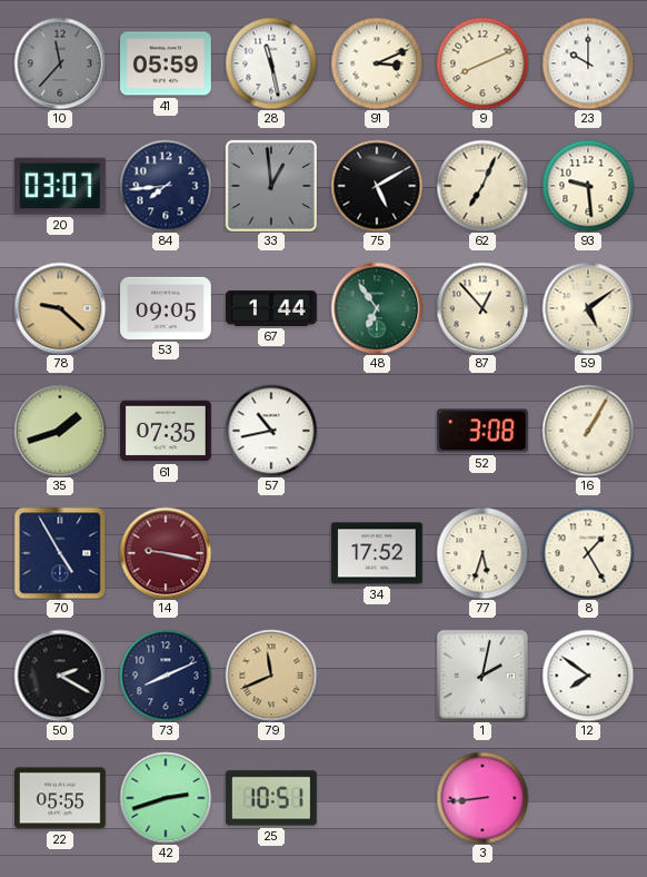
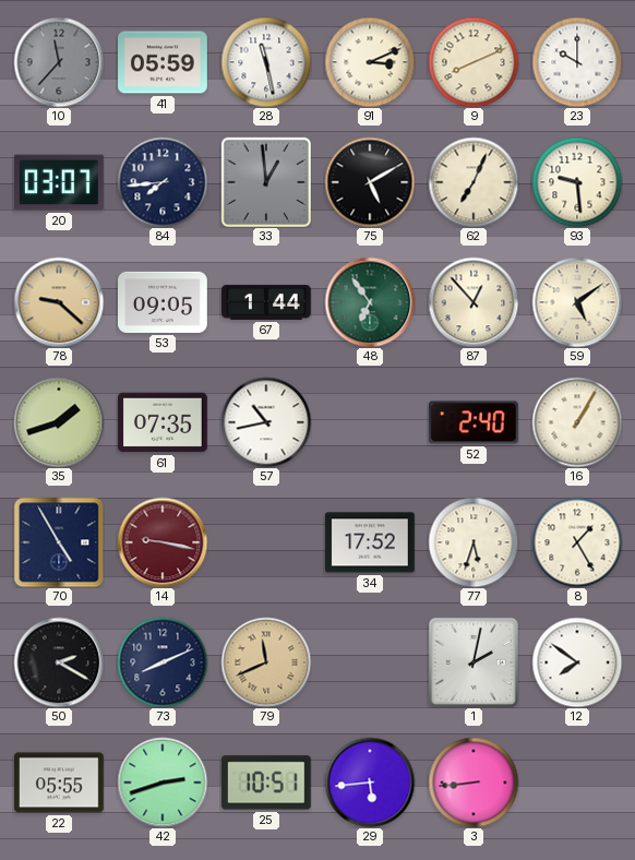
52: 3:08 -> 2:40
29: none -> 5:44
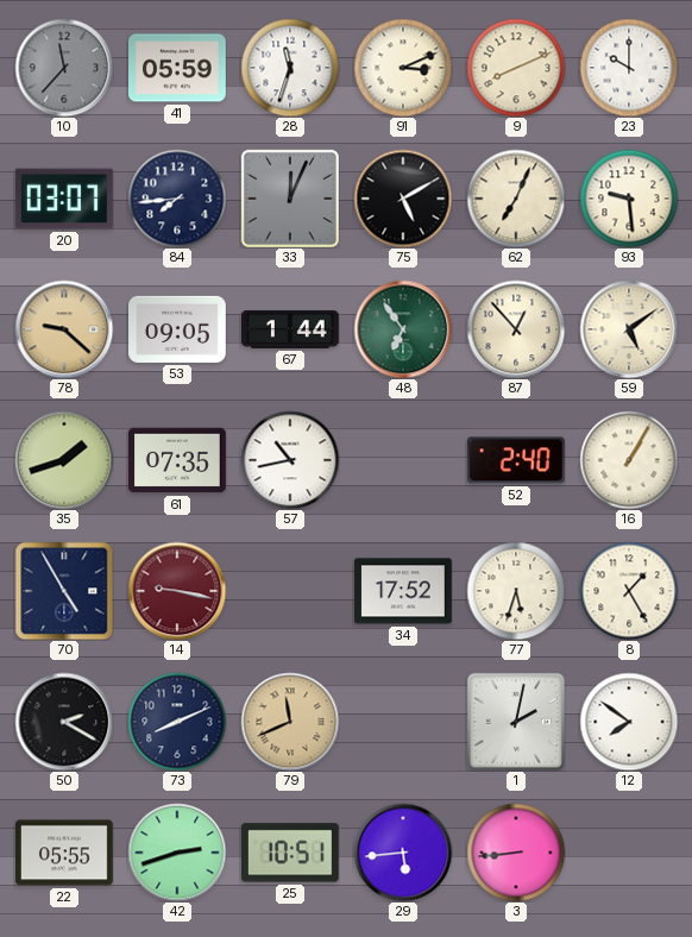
28: 11:28 -> 11:33
33: 12:59 -> 12:04
